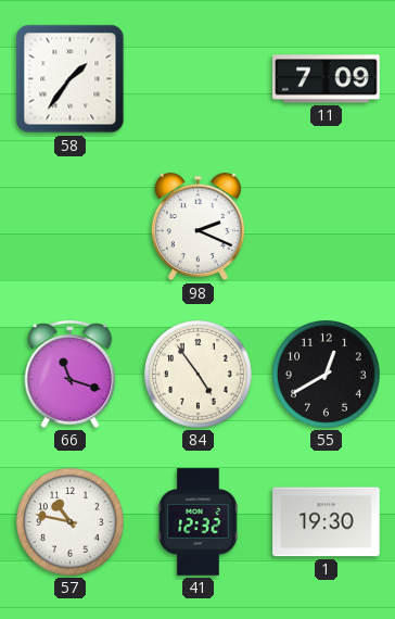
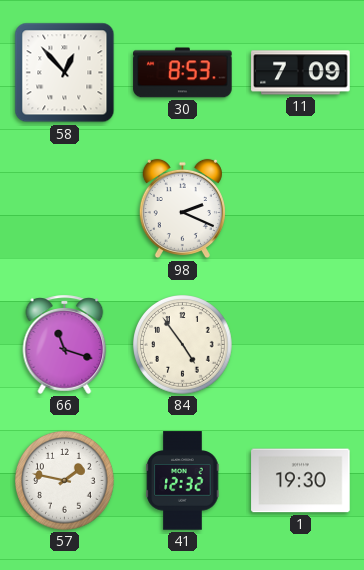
58: 1:36 -> 12:53
30: none -> 8:53
55: 12:40 -> none
57: 10:47 -> 1:47
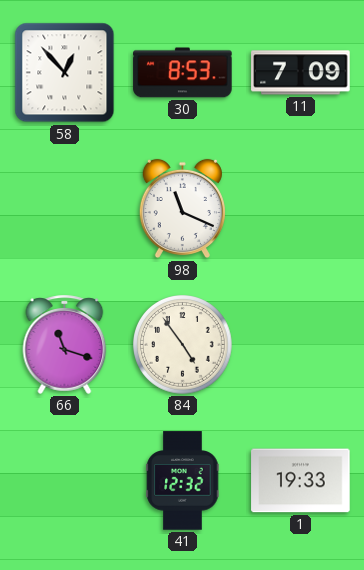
98: 2:19 -> 11:19
57: 1:47 -> none
1: 19:30 -> 19:33
